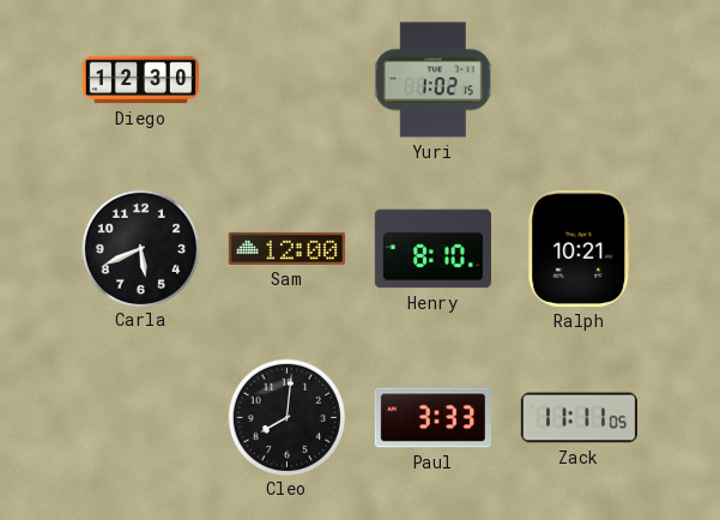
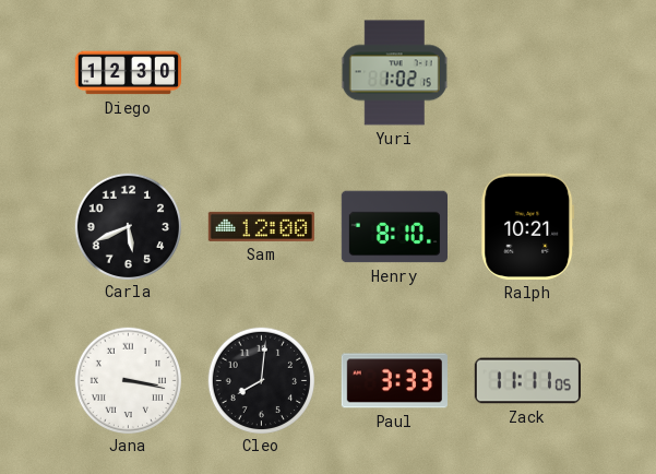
Jana: none -> 3:17
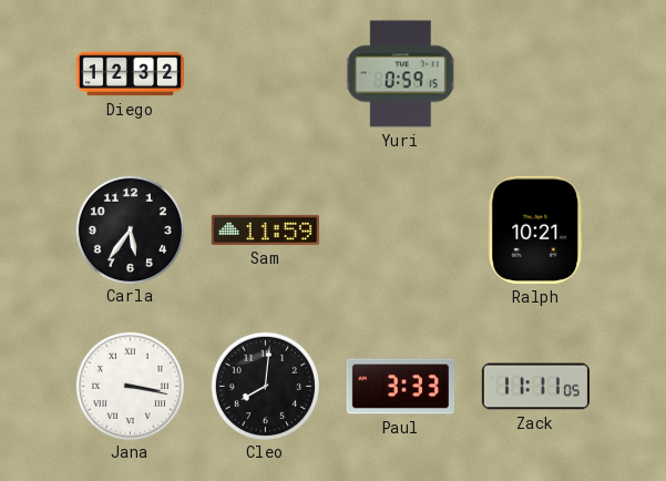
Diego: 12:30 -> 12:32
Yuri: 1:02 -> 0:59
Carla: 5:41 -> 5:36
Sam: 12:00 -> 11:59
Henry: 8:10 -> none
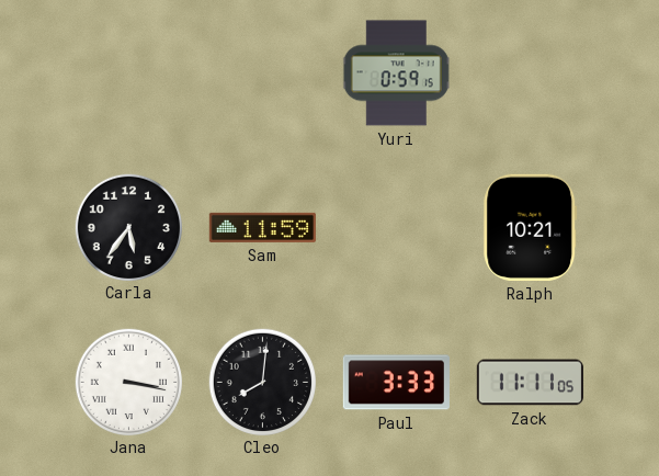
Diego: 12:32 -> none
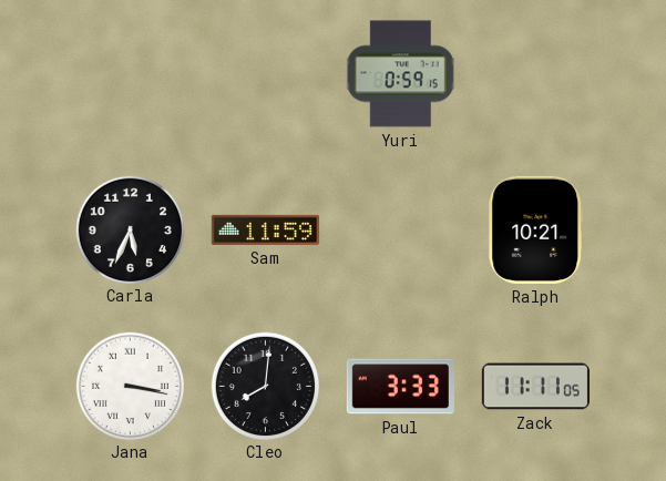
Carla: 5:36 -> 5:34
